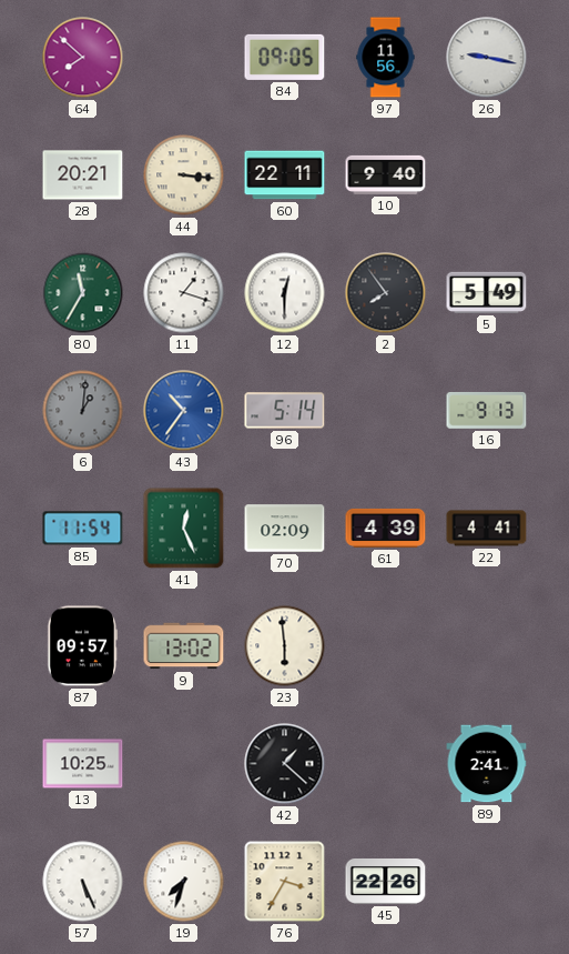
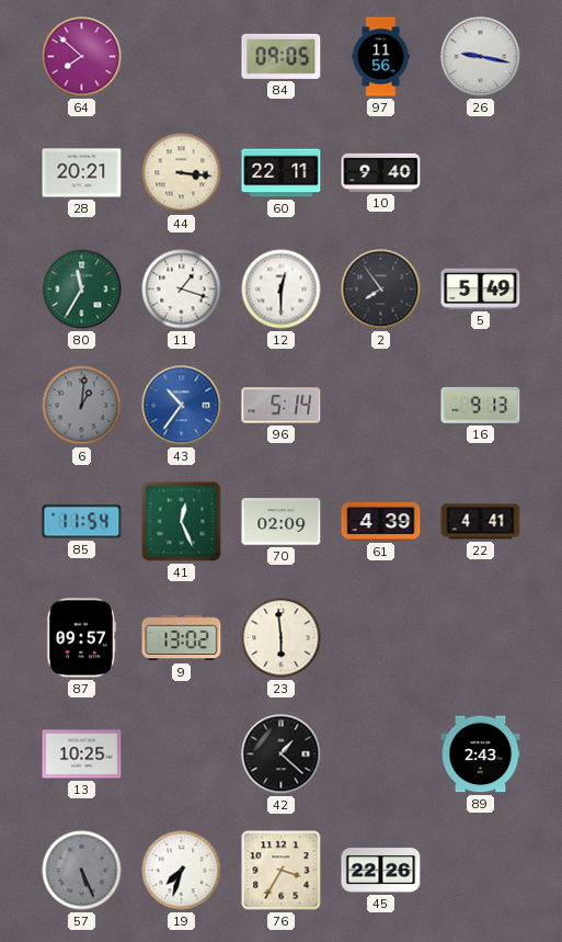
89: 2:41 -> 2:43
57 dial: white -> grey
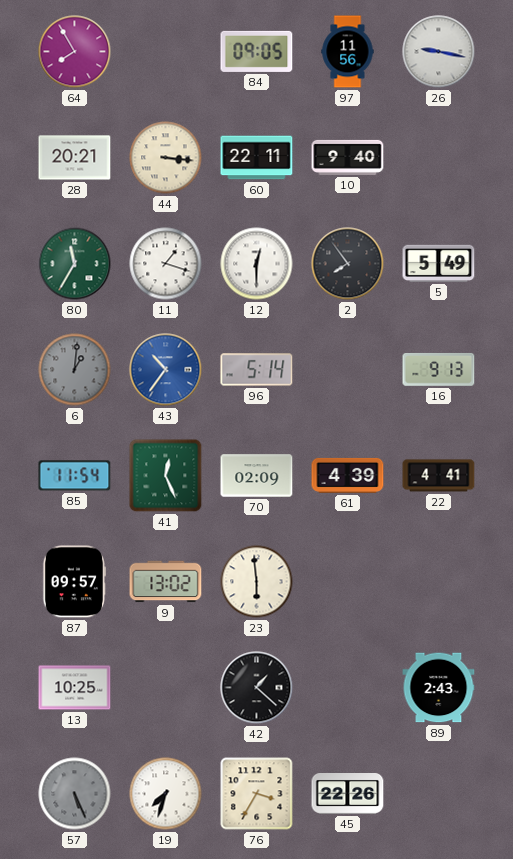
64: 7:52 -> 7:55
